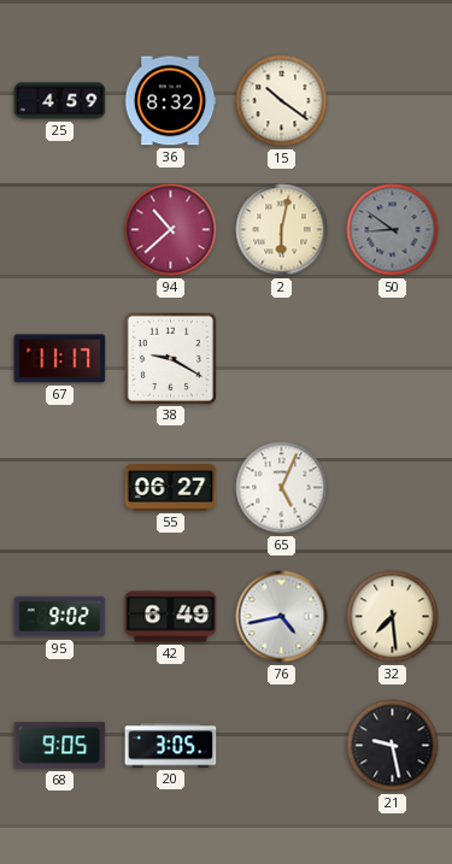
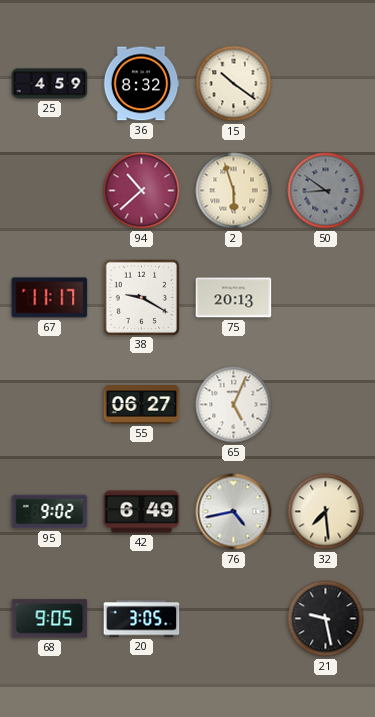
2: 6:02 -> 5:57
75: none -> 20:13
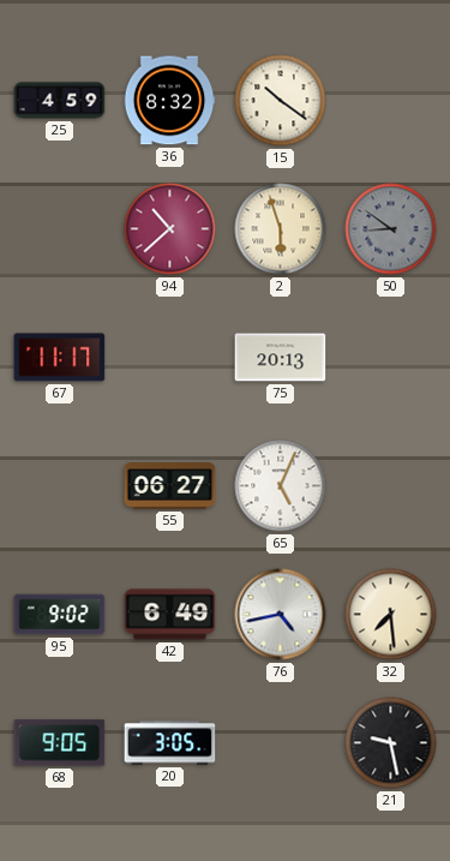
38: 9:20 -> none
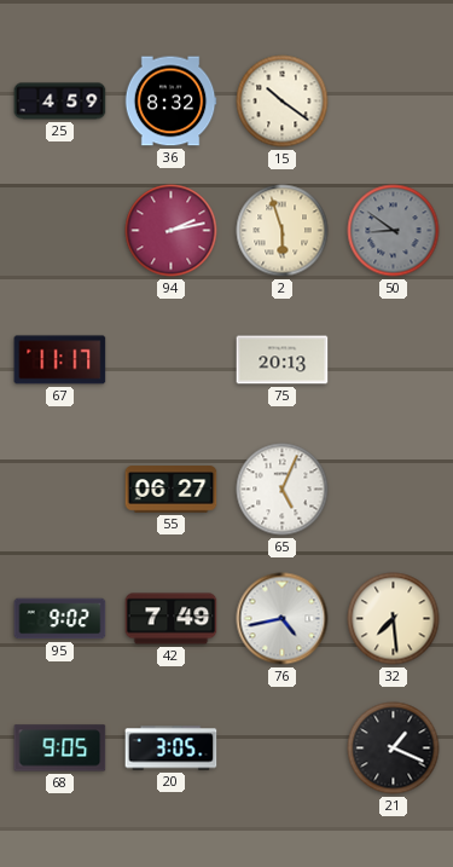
94: 10:38 -> 2:13
42: 6:49 -> 7:49
21: 9:28 -> 1:19
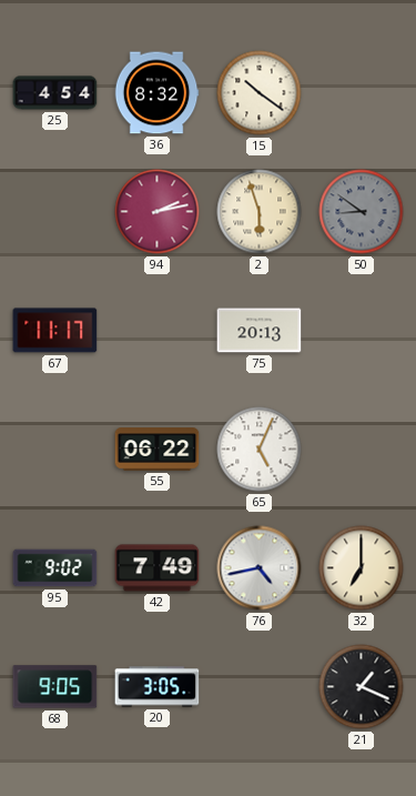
25: 4:59 -> 4:54
55: 06:27 -> 06:22
32: 7:29 -> 7:00
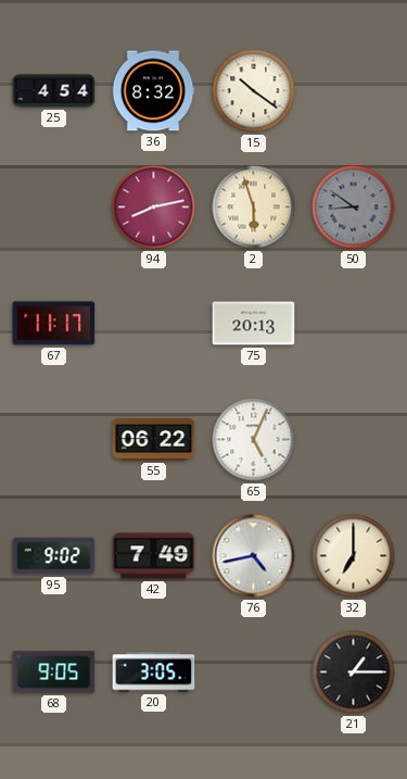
94: 2:13 -> 8:13
21: 1:19 -> 1:15
